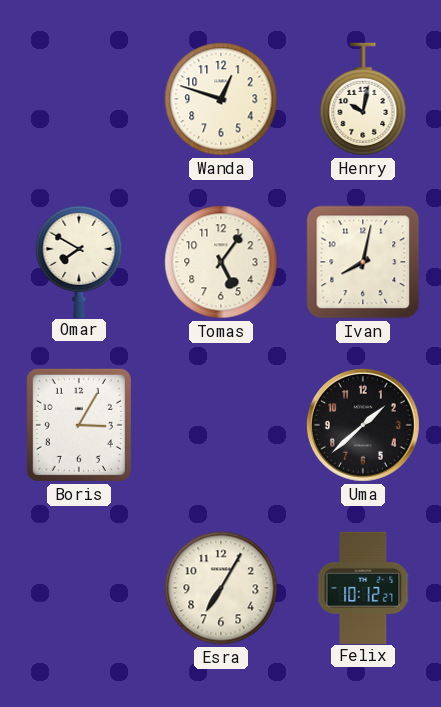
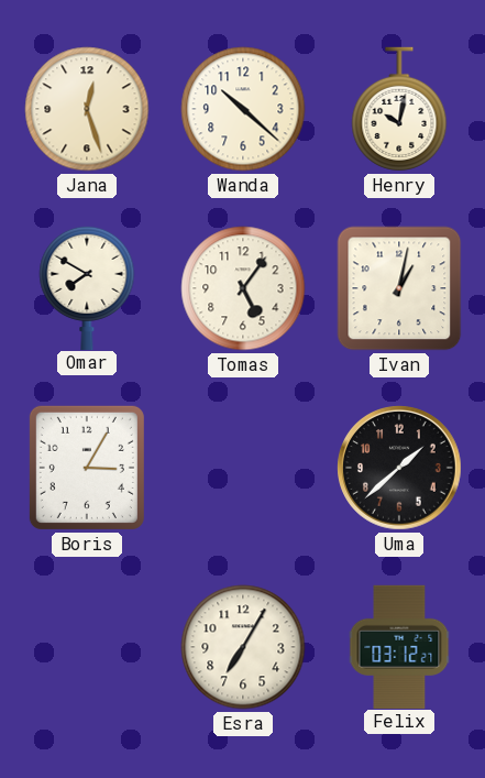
Jana: none -> 12:27
Wanda: 12:48 -> 10:22
Ivan: 8:02 -> 1:02
Felix: 10:12 -> 03:12
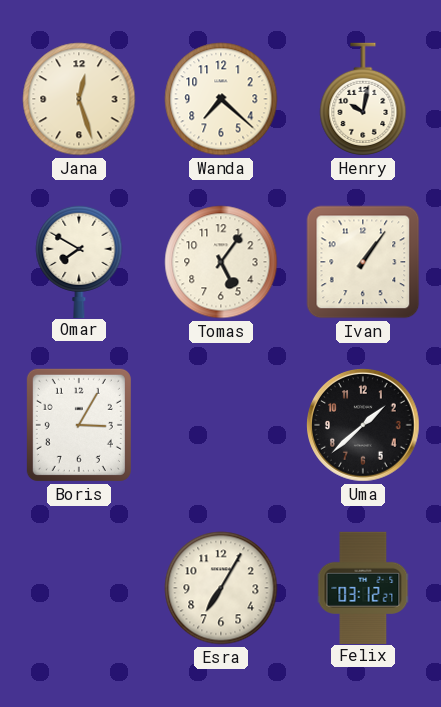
Wanda: 10:22 -> 7:22
Ivan: 1:02 -> 1:06
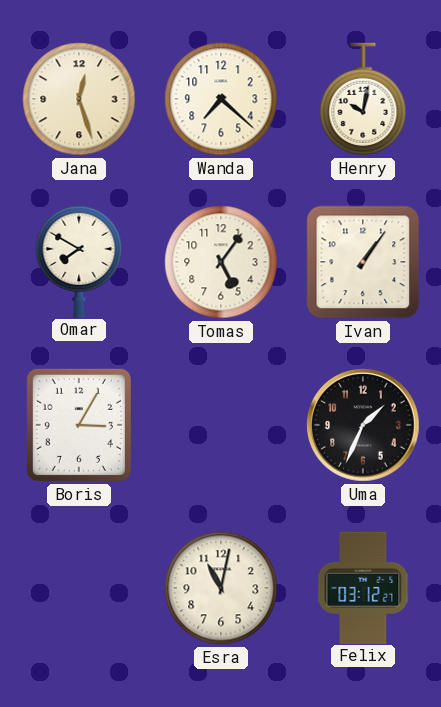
Uma: 1:38 -> 1:34
Esra: 7:05 -> 11:02
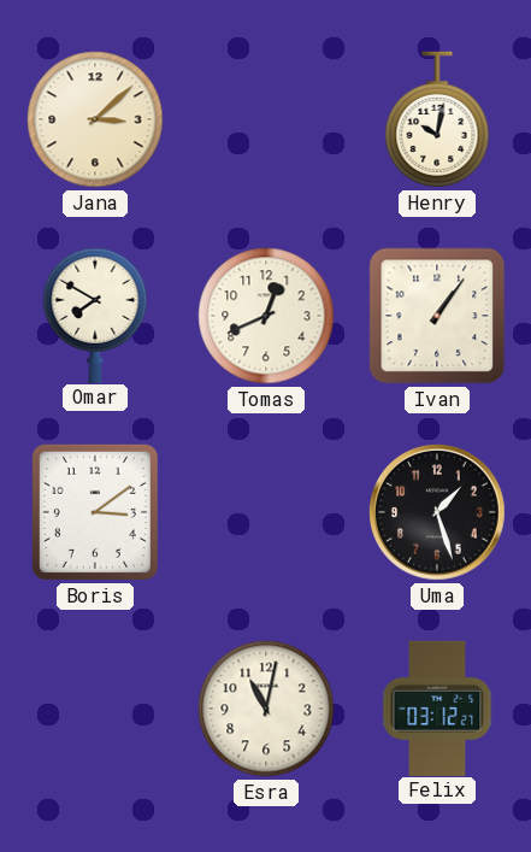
Jana: 12:27 -> 3:08
Wanda: 7:22 -> none
Tomas: 5:06 -> 12:41
Boris: 3:05 -> 3:09
Uma: 1:34 -> 1:27
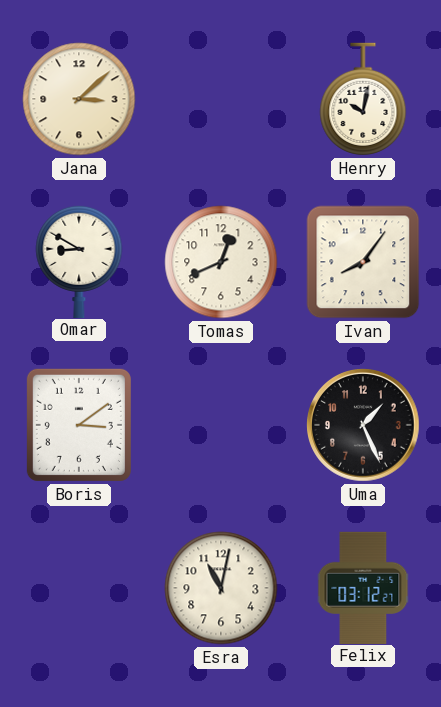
Omar: 7:50 -> 8:50
Ivan: 1:06 -> 8:06
Uma: 1:27 -> 1:26
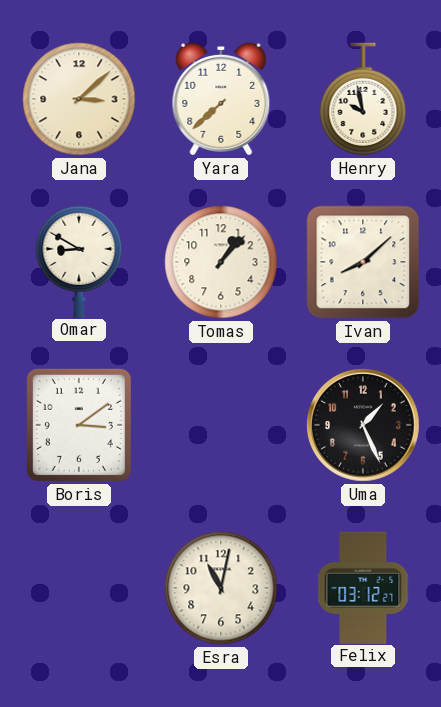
Yara: none -> 7:38
Henry: 10:02 -> 9:58
Tomas: 12:41 -> 1:07
Ivan: 8:06 -> 8:08
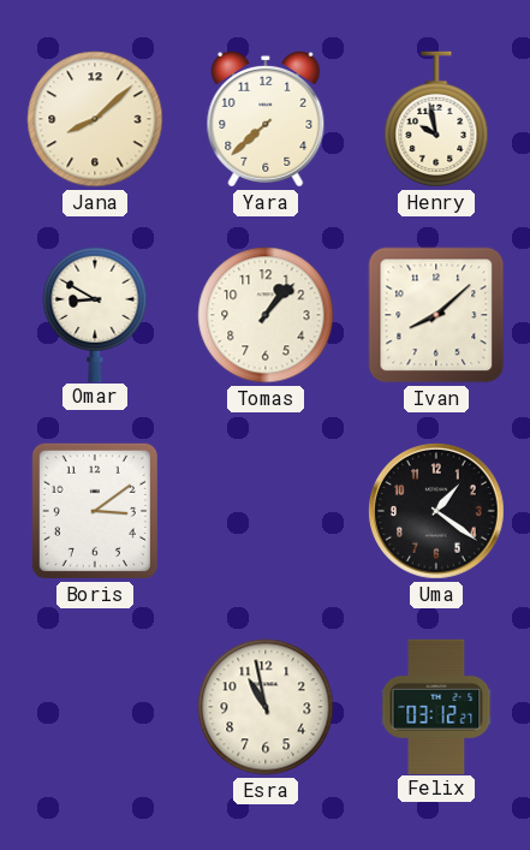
Jana: 3:08 -> 8:08
Uma: 1:26 -> 1:21
Esra: 11:02 -> 10:58
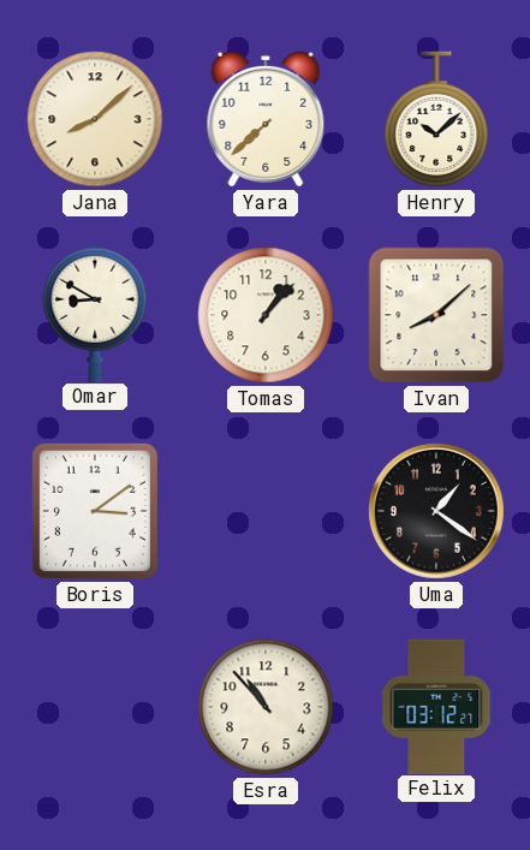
Henry: 9:58 -> 10:08
Esra: 10:58 -> 10:53
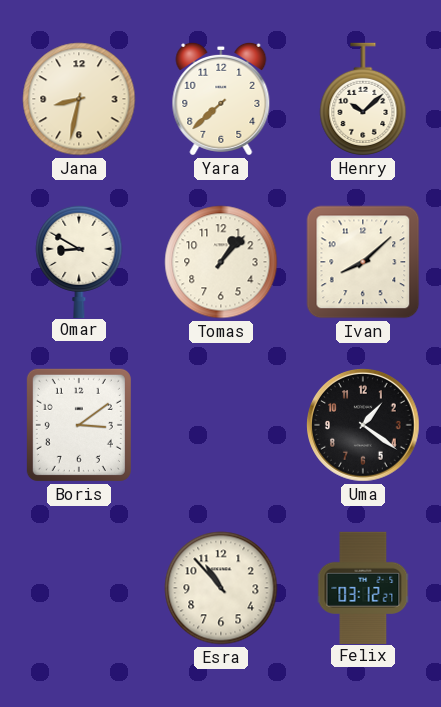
Jana: 8:08 -> 8:32
